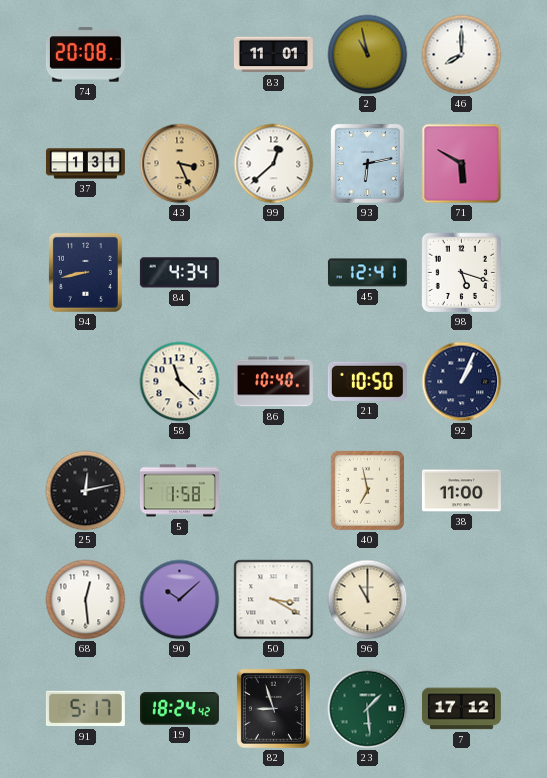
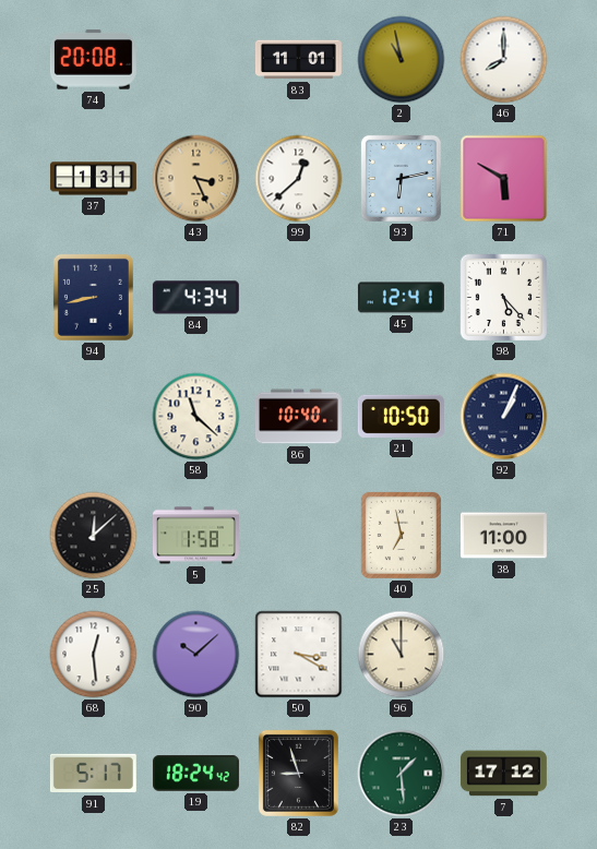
98: 5:18 -> 5:23
25: 12:13 -> 12:08
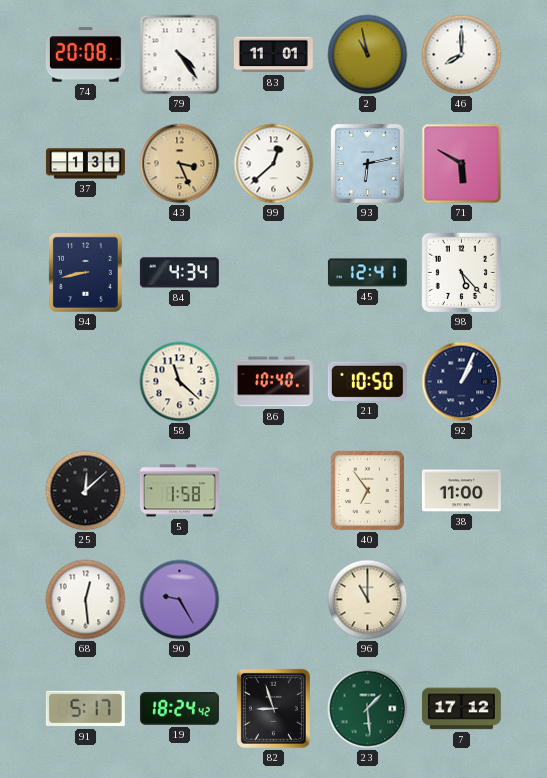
79: none -> 4:24
40: 6:58 -> 6:54
90: 10:08 -> 9:25
50: 3:20 -> none
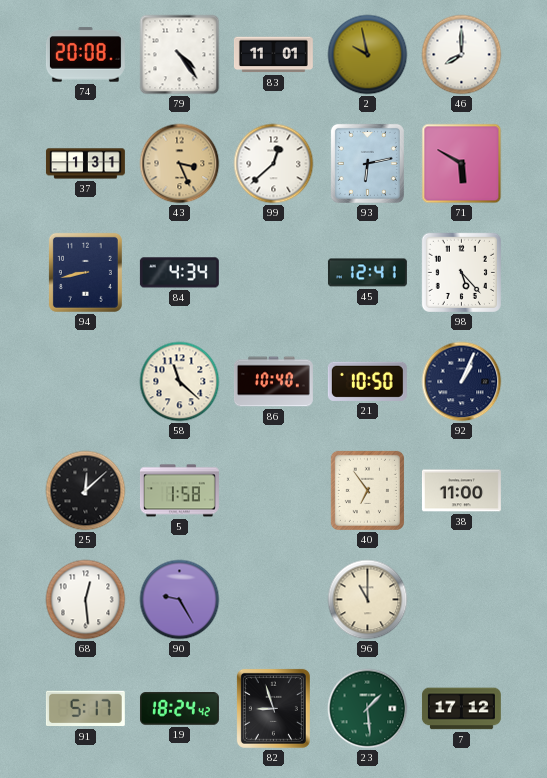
2: 10:58 -> 9:58
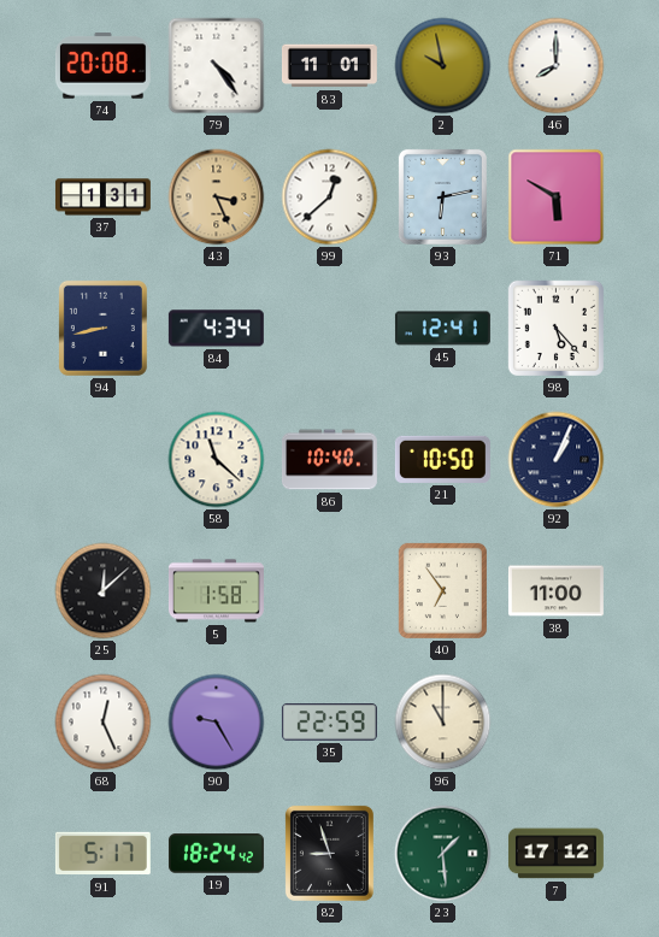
68: 12:29 -> 12:26
35: none -> 22:59
